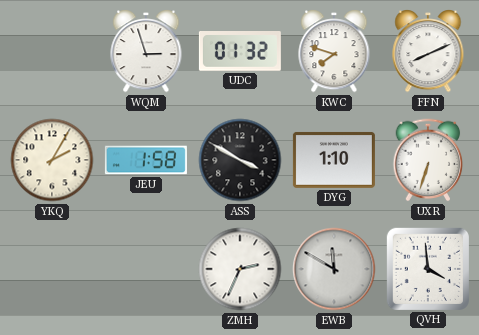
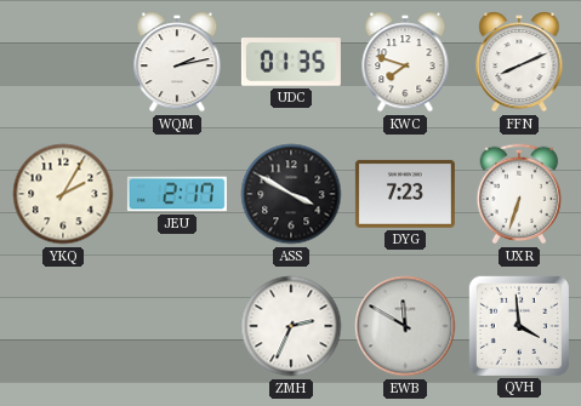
WQM: 2:57 -> 2:13
UDC: 01:32 -> 01:35
JEU: 1:58 -> 2:17
DYG: 1:10 -> 7:23
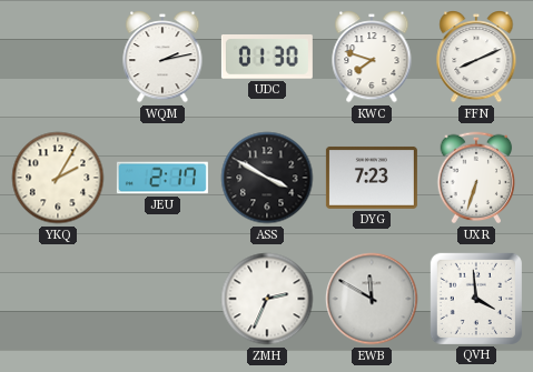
UDC: 01:35 -> 01:30
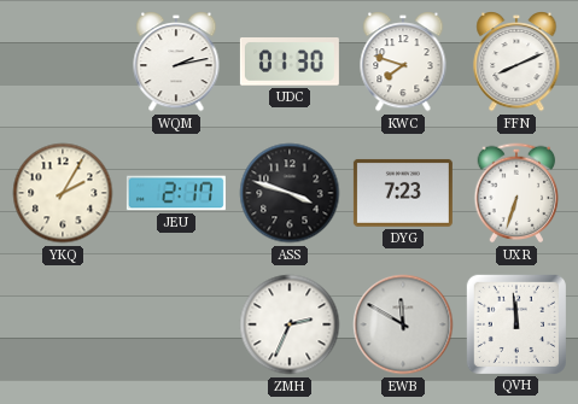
ASS: 3:50 -> 3:48
QVH: 3:59 -> 11:59
